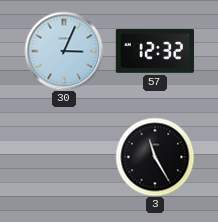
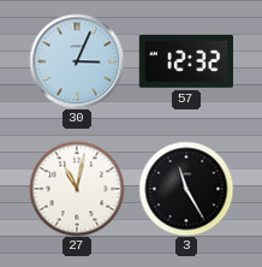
27: none -> 11:02
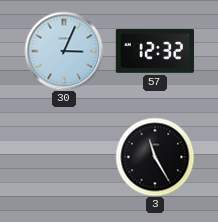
27: 11:02 -> none
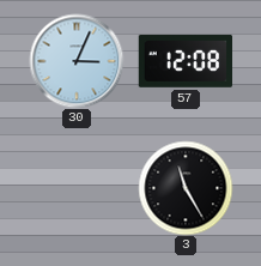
57: 12:32 -> 12:08
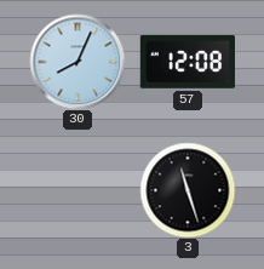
30: 3:04 -> 8:04
3: 11:25 -> 11:27
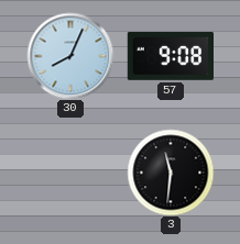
57: 12:08 -> 9:08
3: 11:27 -> 11:31
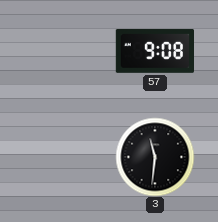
30: 8:04 -> none
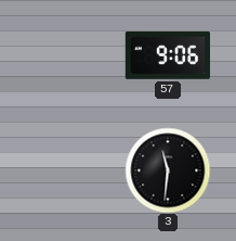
57: 9:08 -> 9:06
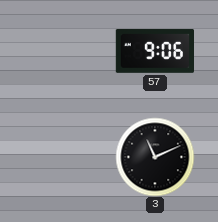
3: 11:31 -> 11:11
